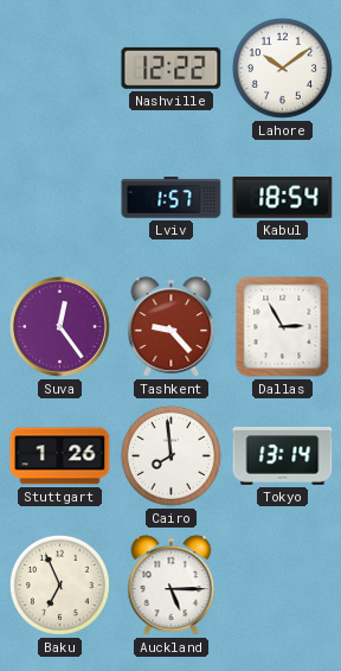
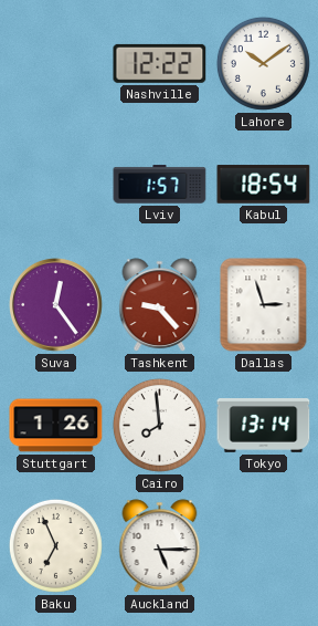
Dallas: 2:55 -> 2:57
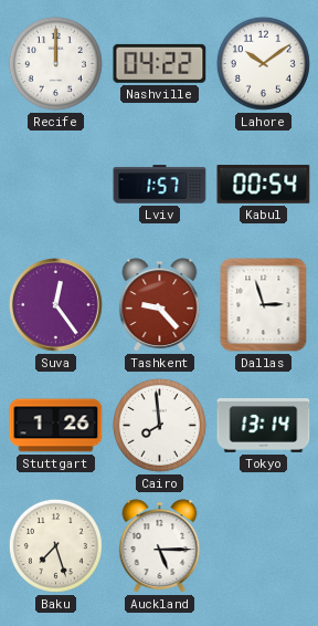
Recife: none -> 12:00
Nashville: 12:22 -> 04:22
Kabul: 18:54 -> 00:54
Baku: 6:56 -> 7:27
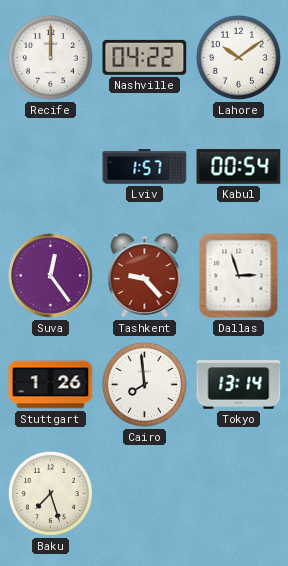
Auckland: 5:15 -> none
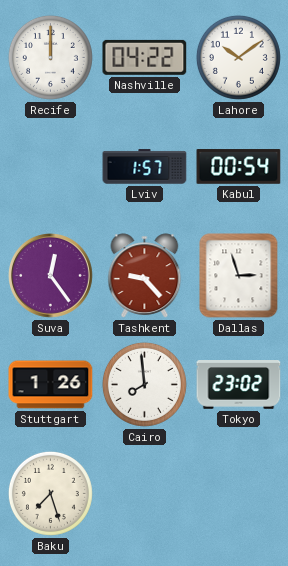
Tokyo: 13:14 -> 23:02
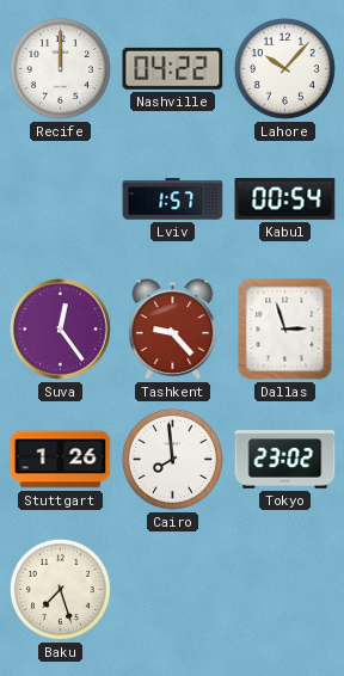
Lahore: 10:09 -> 10:07
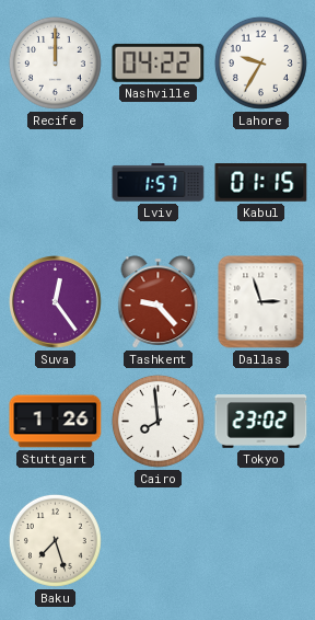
Lahore: 10:07 -> 9:35
Kabul: 00:54 -> 01:15
